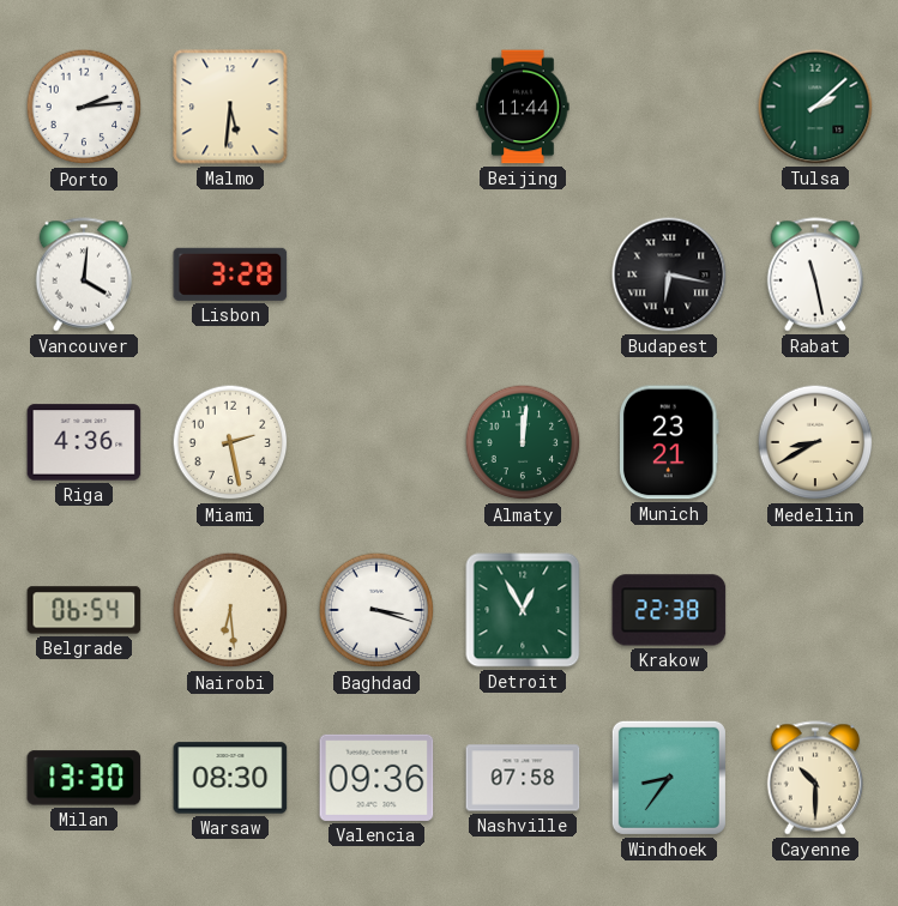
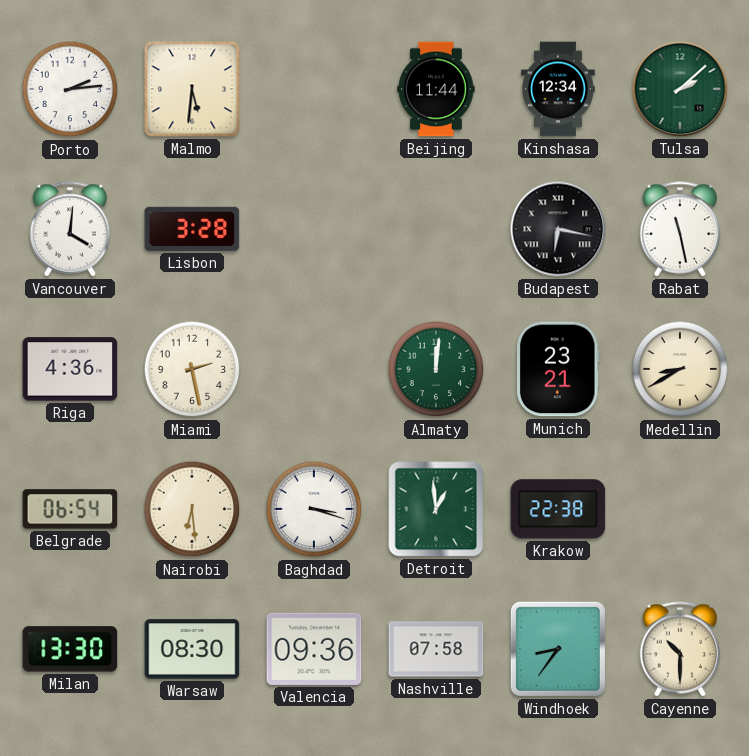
Kinshasa: none -> 12:34
Detroit: 12:55 -> 12:59
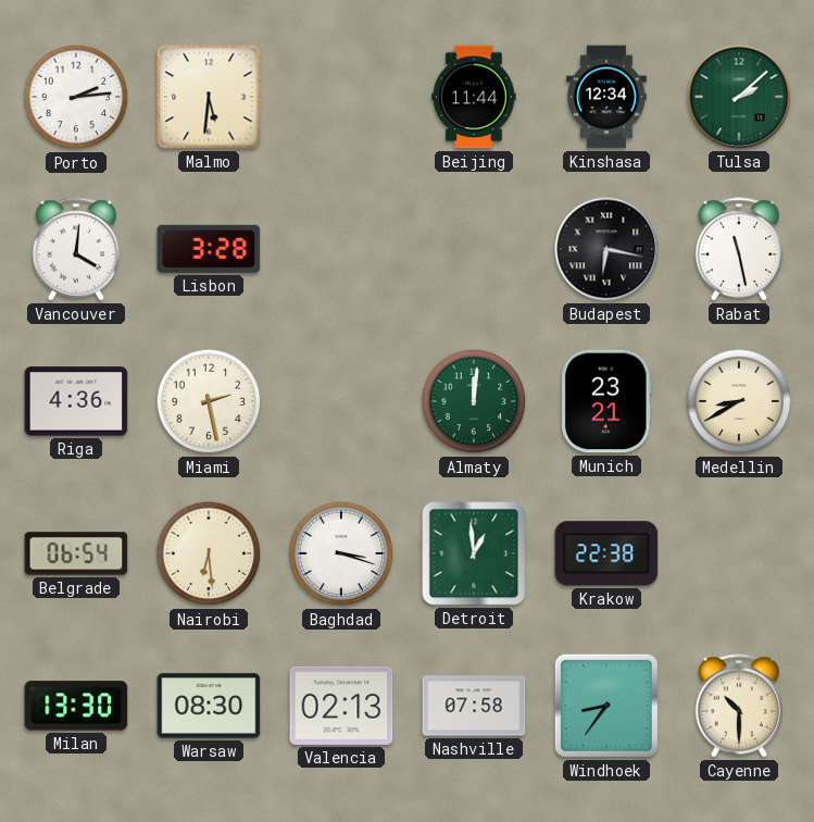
Valencia: 09:36 -> 02:13
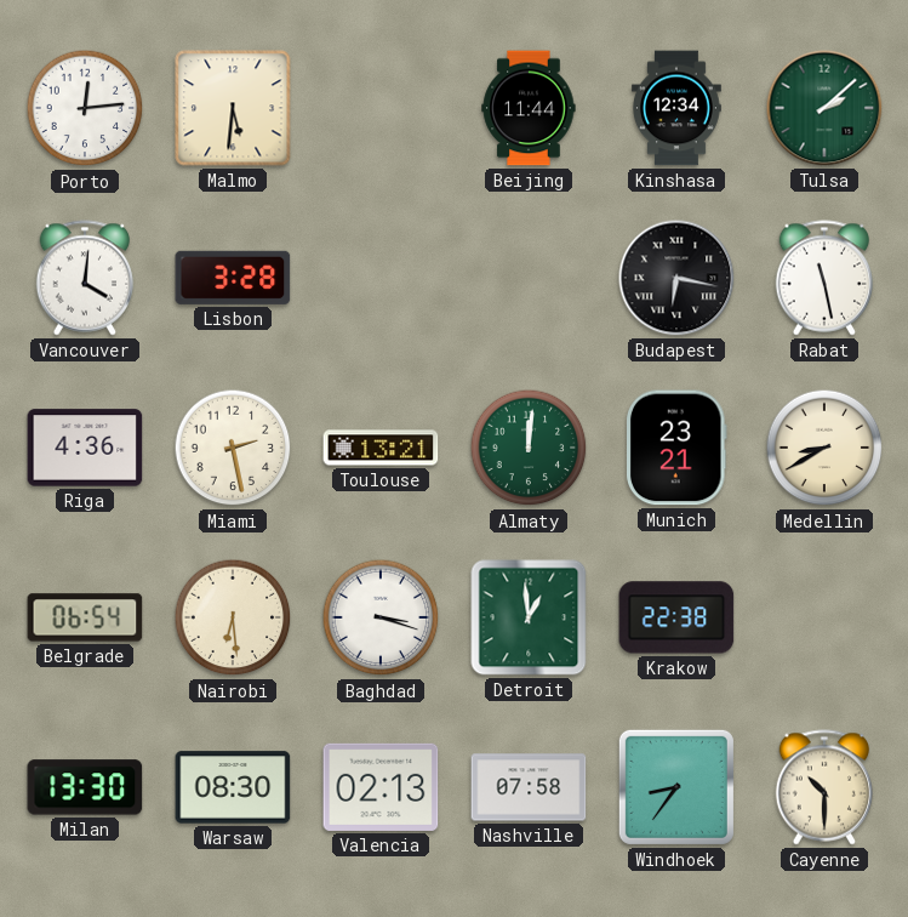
Porto: 2:14 -> 12:14
Toulouse: none -> 13:21
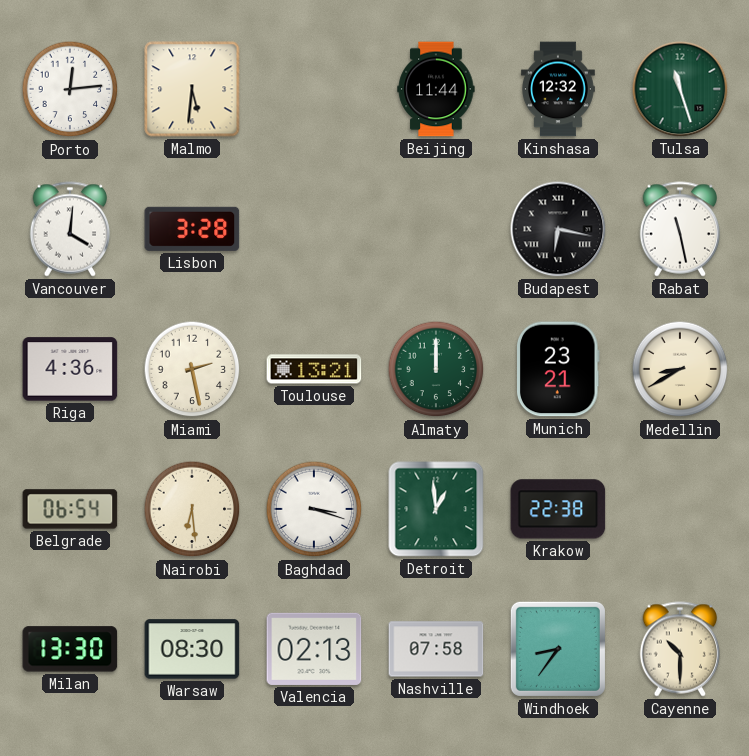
Kinshasa: 12:34 -> 12:32
Tulsa: 2:08 -> 11:27
Almaty: 12:01 -> 12:00
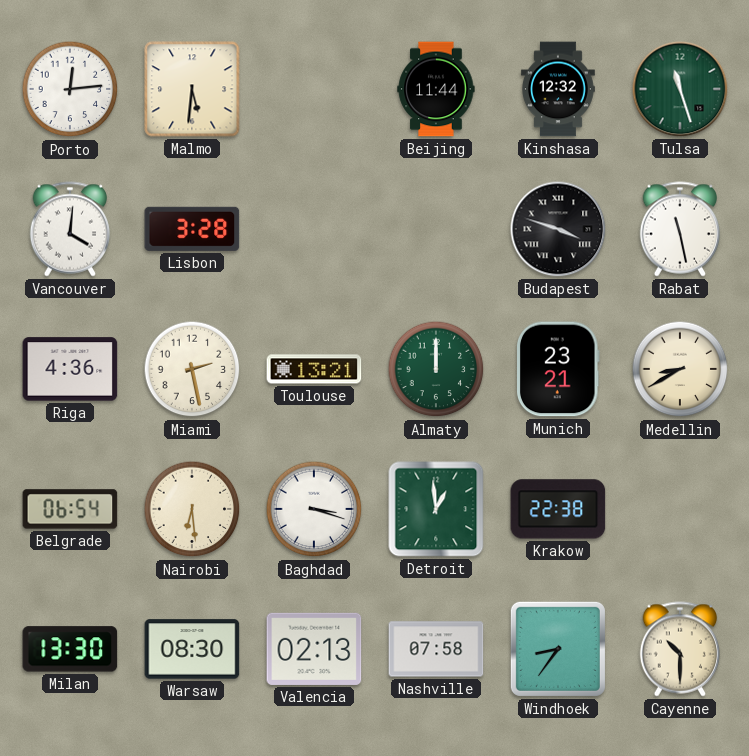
Budapest: 6:17 -> 3:48
